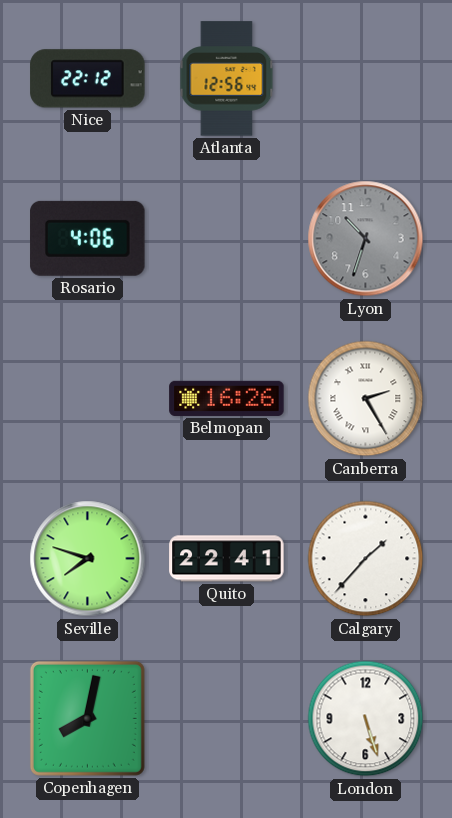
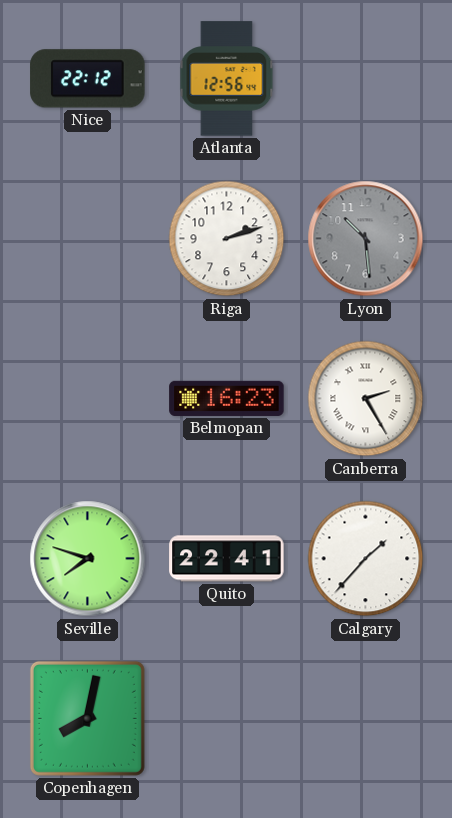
Rosario: 4:06 -> none
Riga: none -> 2:12
Lyon: 10:33 -> 10:29
Belmopan: 16:26 -> 16:23
London: 5:27 -> none
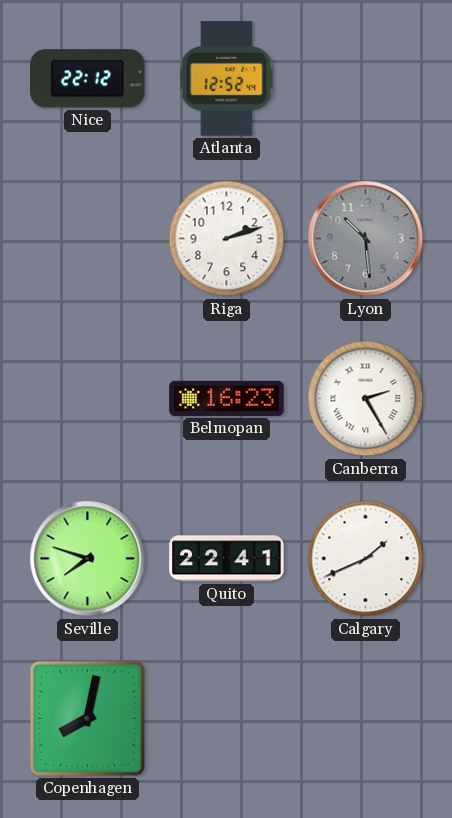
Atlanta: 12:56 -> 12:52
Calgary: 1:37 -> 1:41
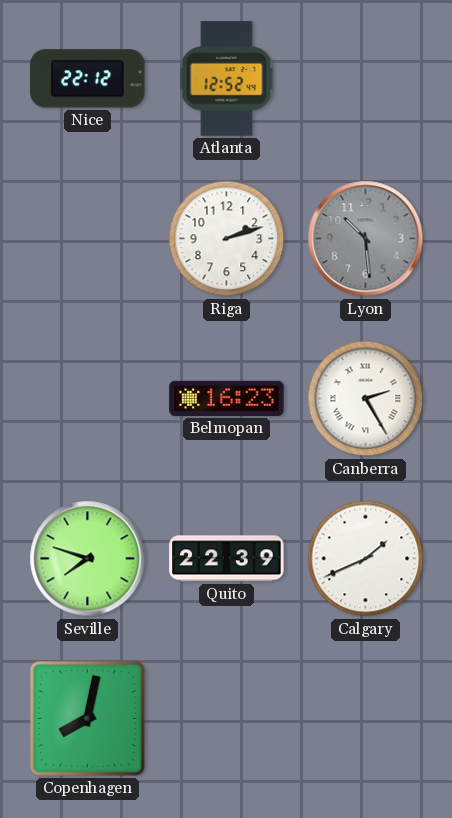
Quito: 22:41 -> 22:39
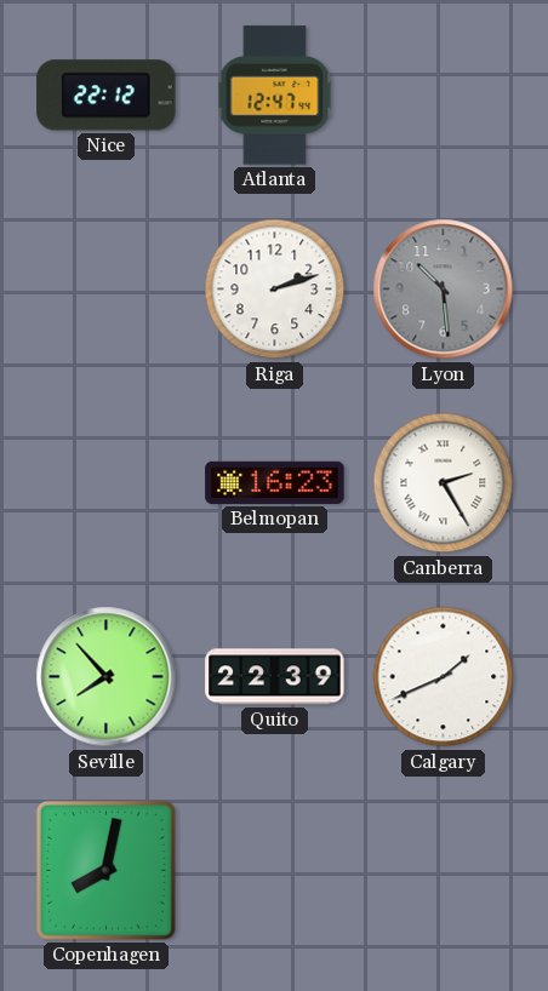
Atlanta: 12:52 -> 12:47
Seville: 7:48 -> 7:53
